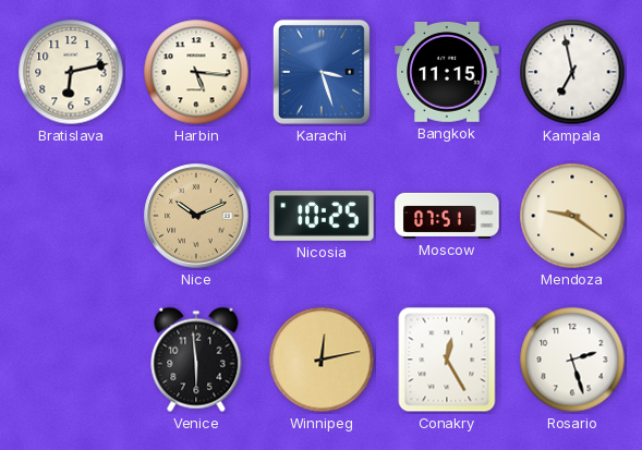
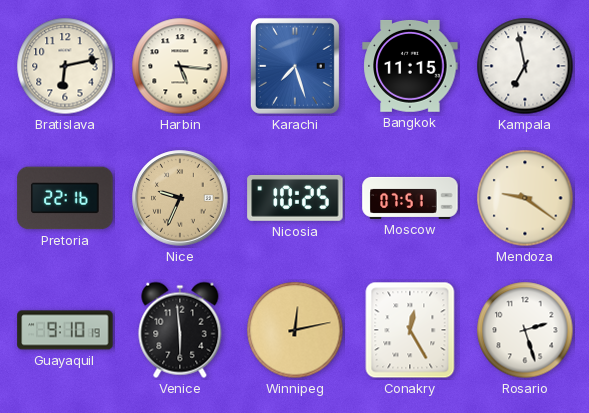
Karachi: 3:27 -> 7:27
Pretoria: none -> 22:16
Nice: 10:11 -> 9:34
Guayaquil: none -> 9:10
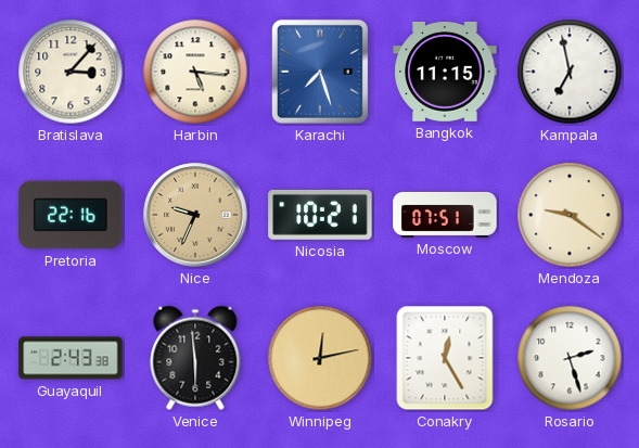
Bratislava: 6:13 -> 3:07
Nicosia: 10:25 -> 10:21
Guayaquil: 9:10 -> 2:43
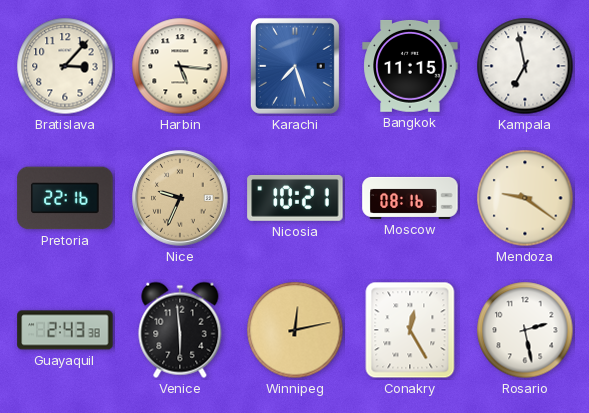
Moscow: 07:51 -> 08:16
Rosario: 2:27 -> 2:28
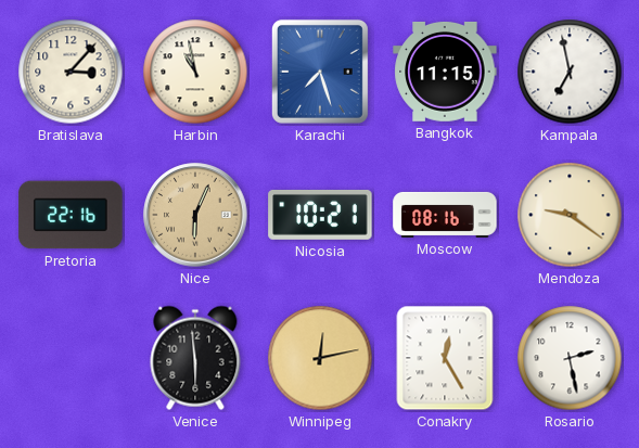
Harbin: 5:16 -> 10:58
Nice: 9:34 -> 6:04
Guayaquil: 2:43 -> none
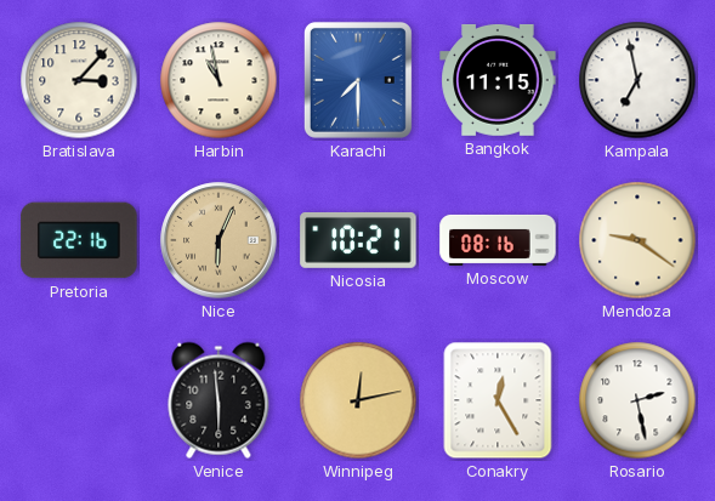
Karachi: 7:27 -> 7:30
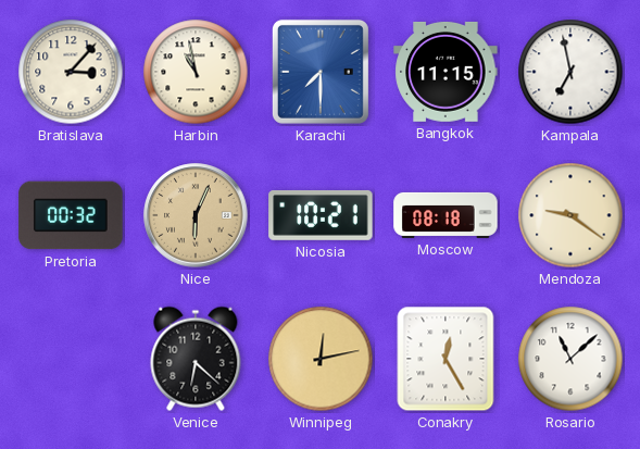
Pretoria: 22:16 -> 00:32
Moscow: 08:16 -> 08:18
Venice: 5:59 -> 6:22
Rosario: 2:28 -> 11:08
